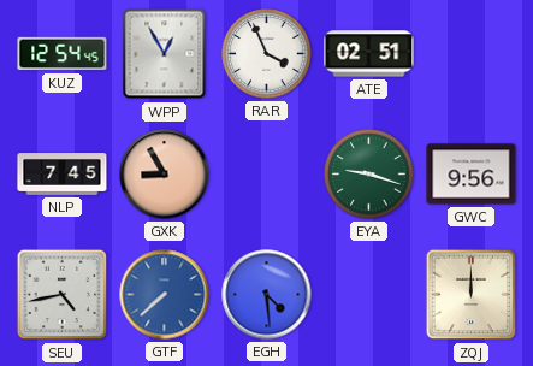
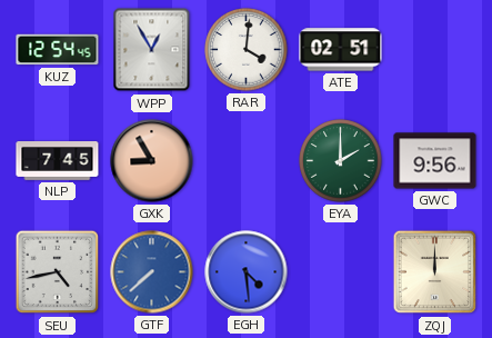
RAR: 3:56 -> 4:01
EYA: 9:18 -> 2:00
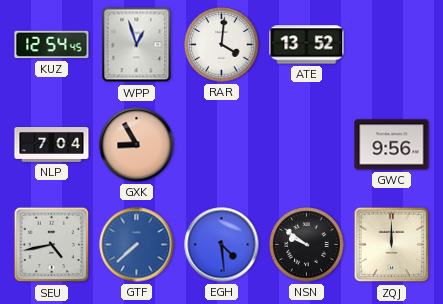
WPP: 12:55 -> 12:57
ATE: 02:51 -> 13:52
NLP: 7:45 -> 7:04
EYA: 2:00 -> none
NSN: none -> 9:51
